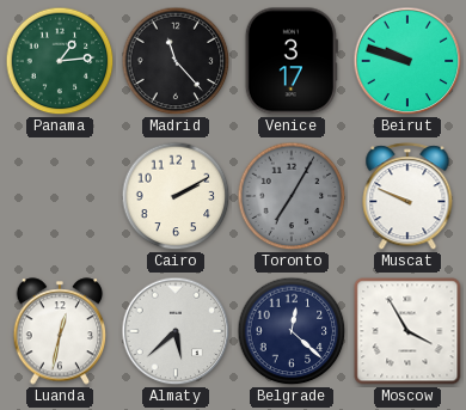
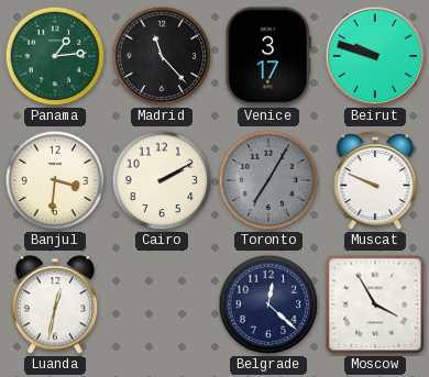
Banjul: none -> 3:31
Almaty: 5:38 -> none
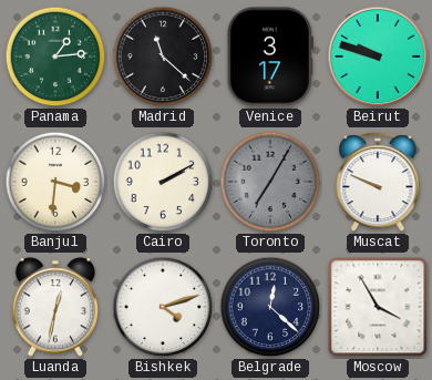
Madrid: 11:23 -> 11:22
Bishkek: none -> 4:12
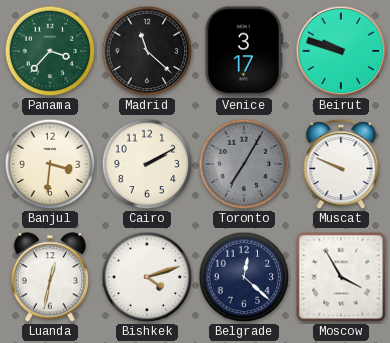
Panama: 1:14 -> 3:37
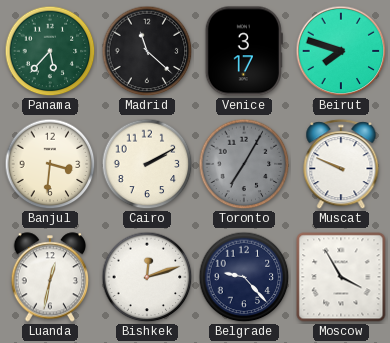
Panama: 3:37 -> 5:37
Beirut: 9:48 -> 7:48
Bishkek: 4:12 -> 12:12
Belgrade: 12:22 -> 9:23
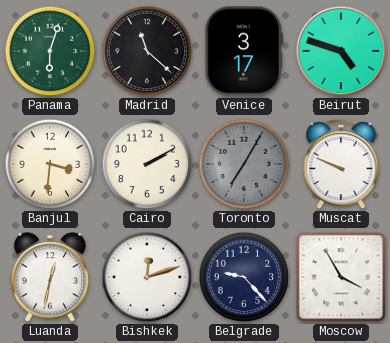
Panama: 5:37 -> 6:03
Beirut: 7:48 -> 4:48
